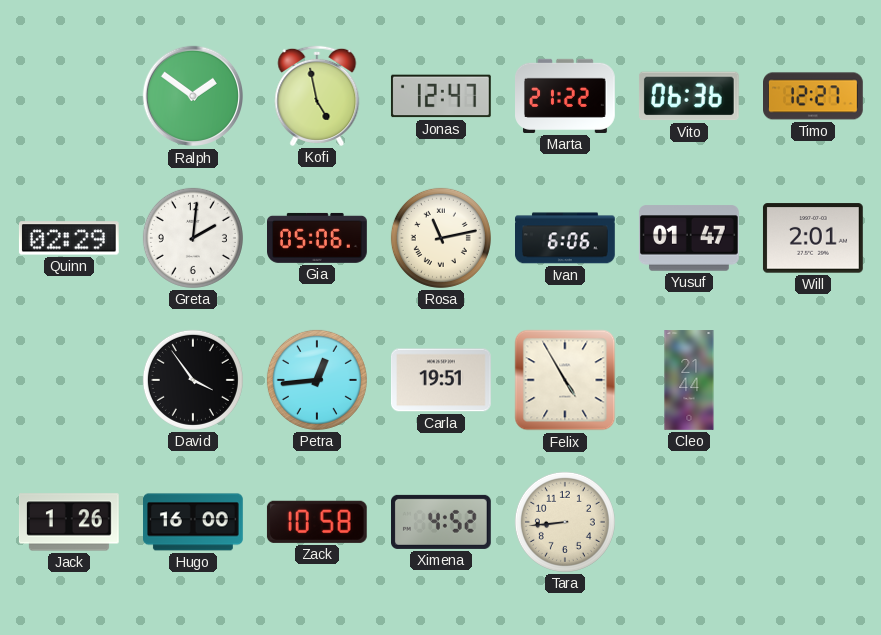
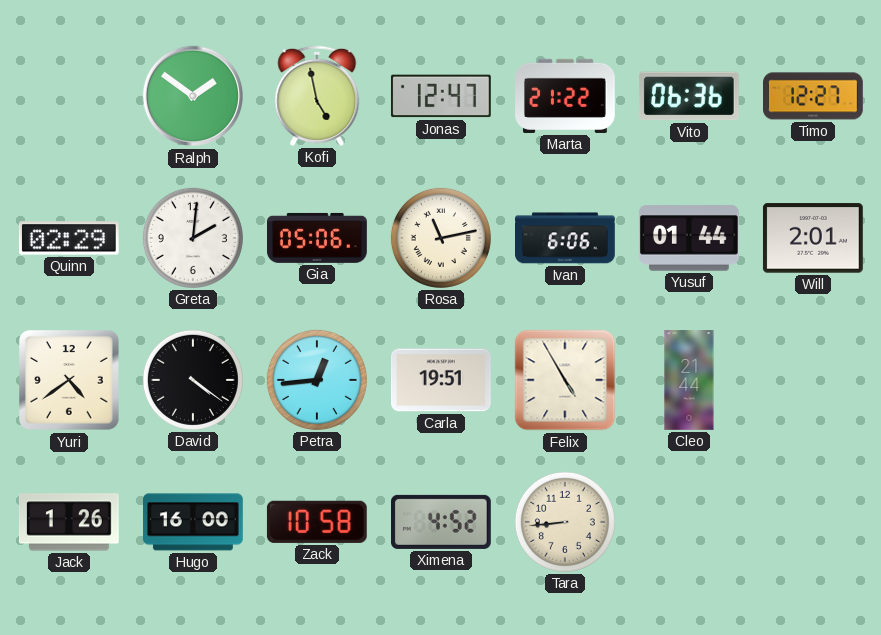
Yusuf: 01:47 -> 01:44
Yuri: none -> 4:39
David: 3:54 -> 4:21
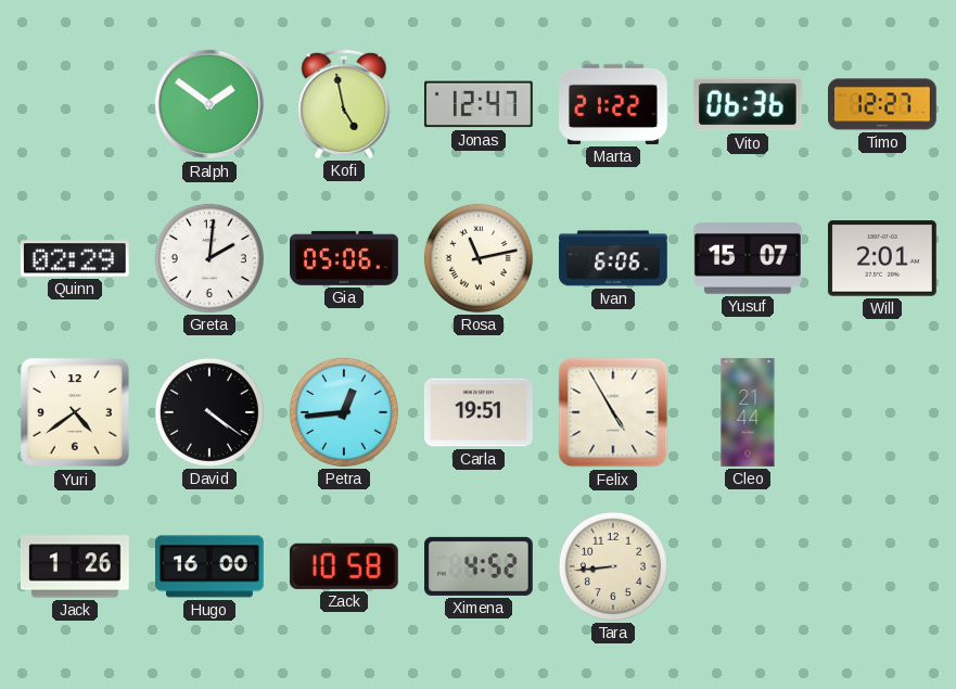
Yusuf: 01:44 -> 15:07
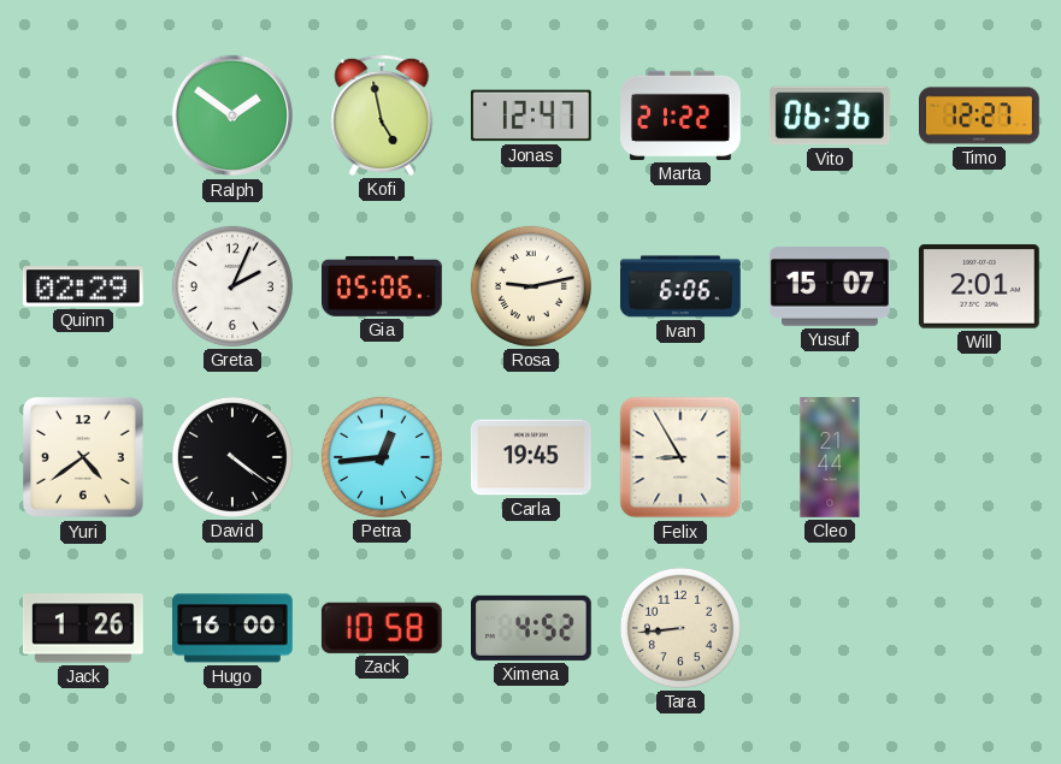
Greta: 2:01 -> 2:04
Rosa: 11:13 -> 9:13
Carla: 19:51 -> 19:45
Felix: 4:55 -> 8:55
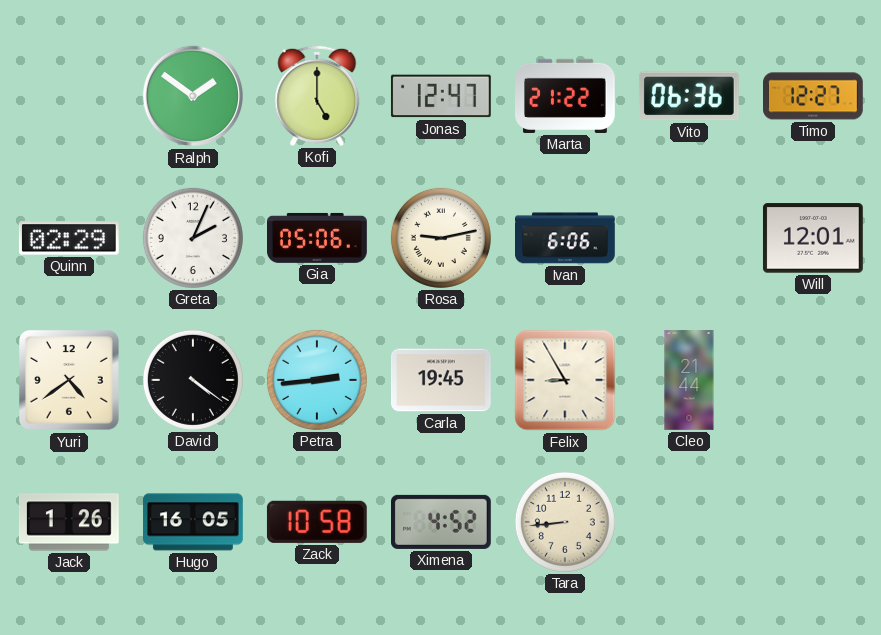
Kofi: 4:58 -> 5:00
Yusuf: 15:07 -> none
Will: 2:01 -> 12:01
Petra: 12:44 -> 2:44
Hugo: 16:00 -> 16:05
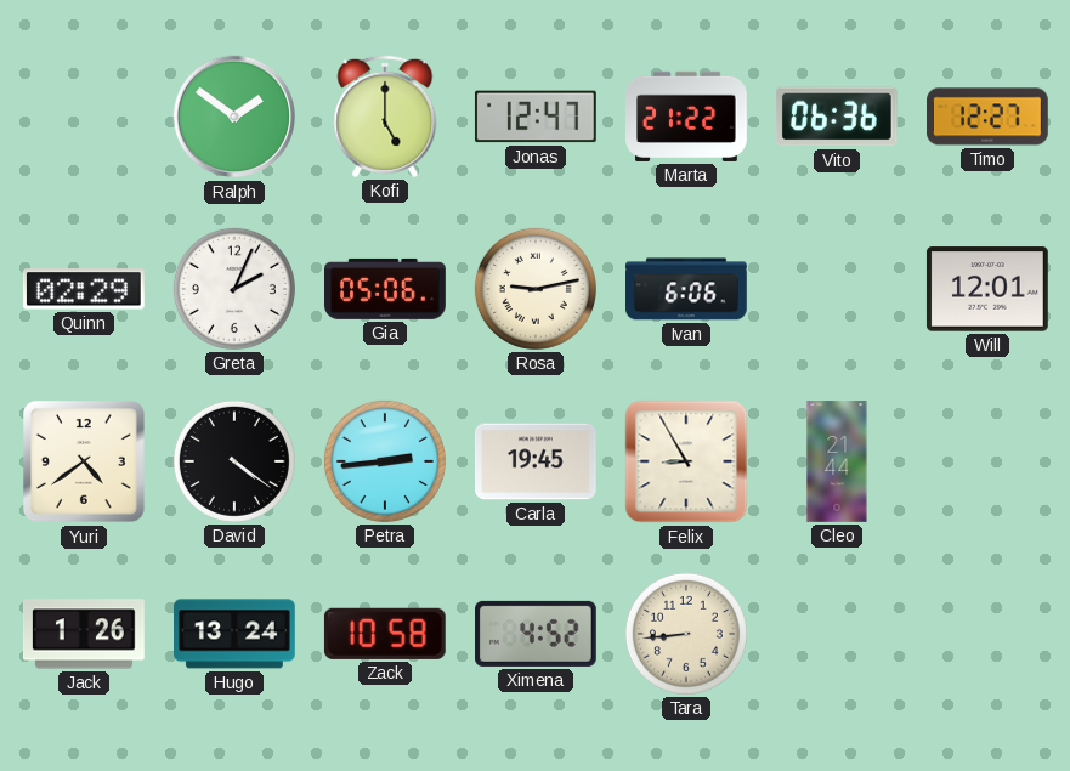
Hugo: 16:05 -> 13:24
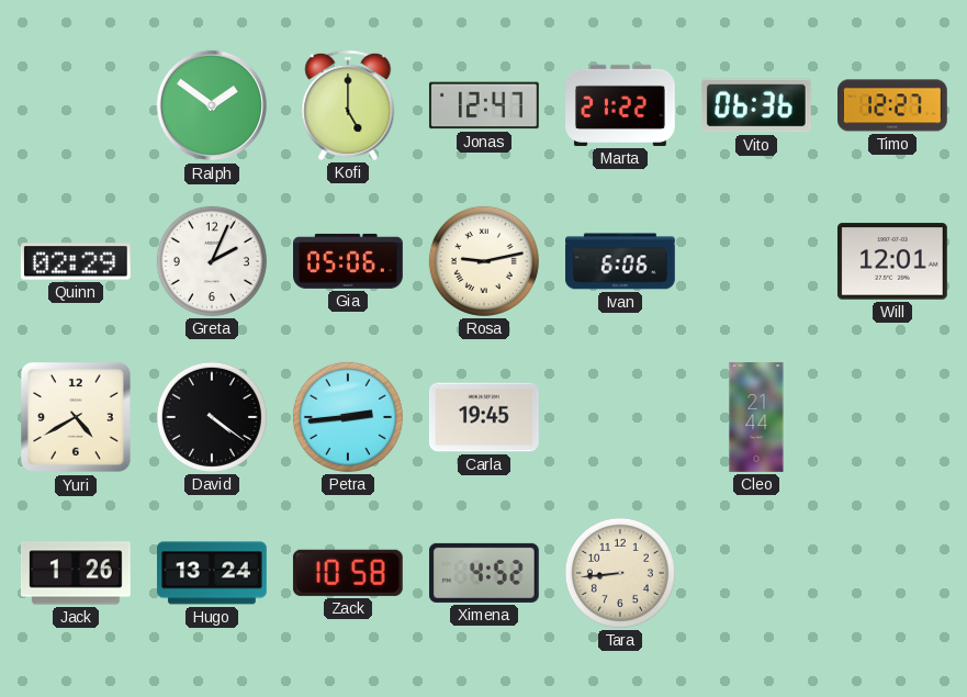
Yuri: 4:39 -> 4:40
Felix: 8:55 -> none
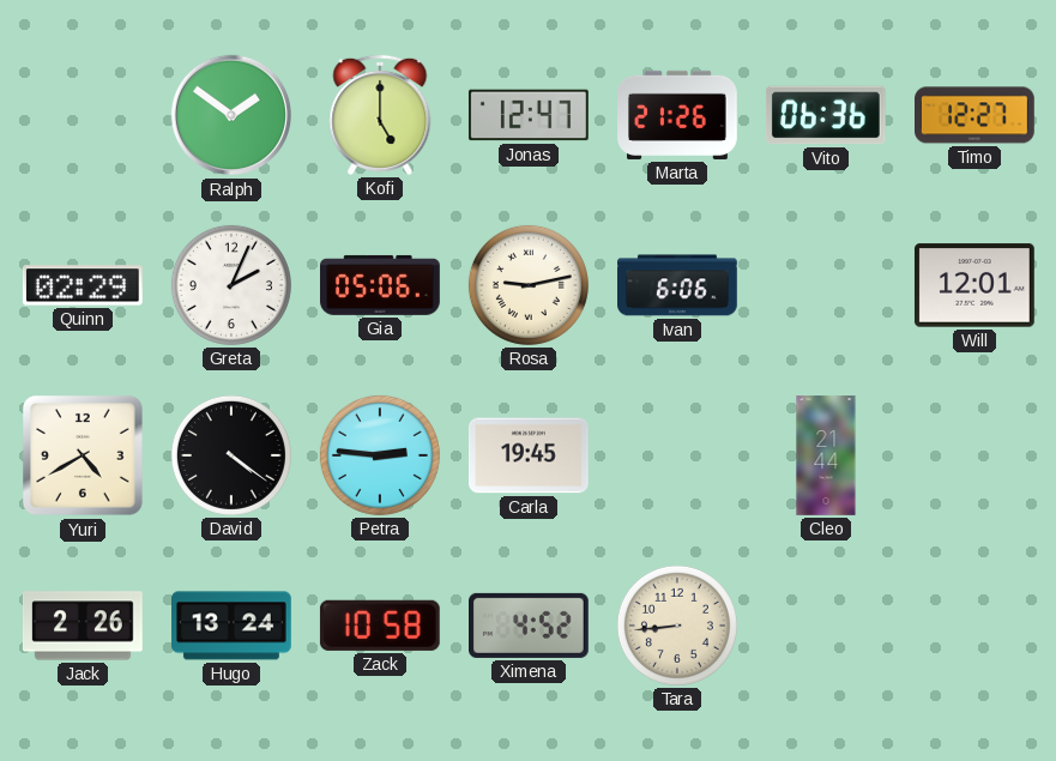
Marta: 21:22 -> 21:26
Petra: 2:44 -> 2:46
Jack: 1:26 -> 2:26
